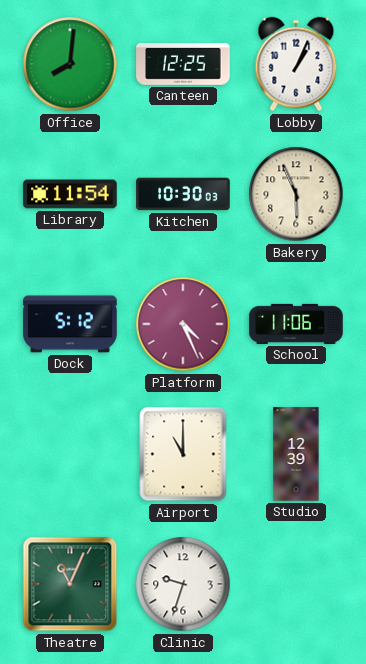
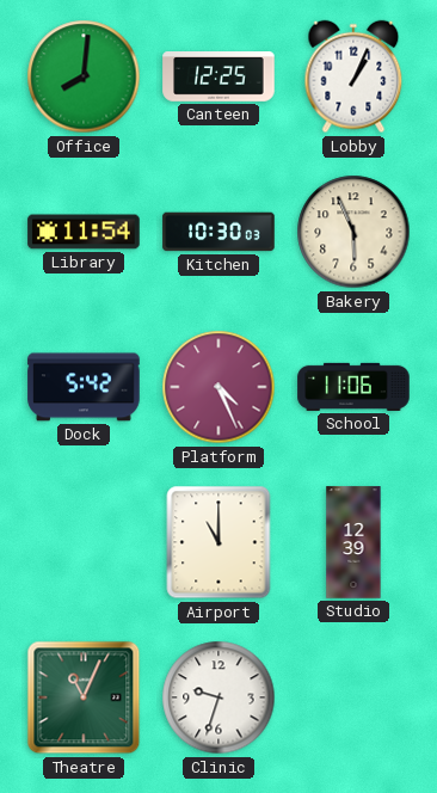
Dock: 5:12 -> 5:42
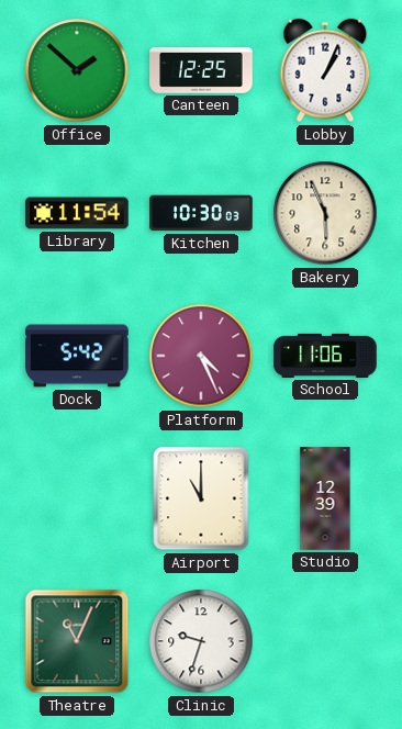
Office: 8:01 -> 1:52
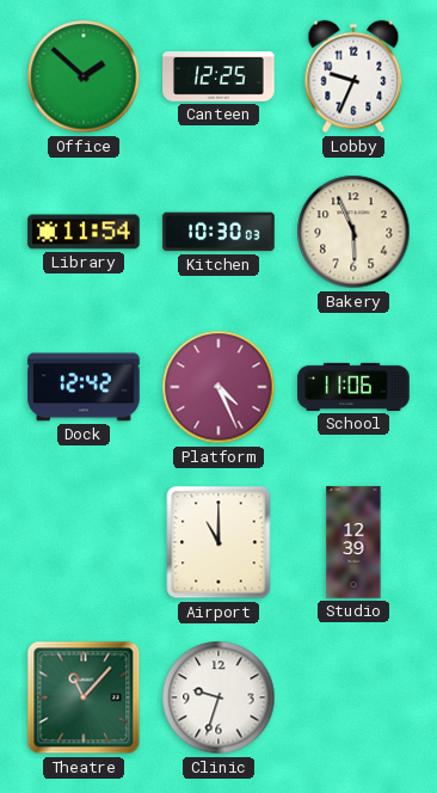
Lobby: 1:04 -> 9:34
Dock: 5:42 -> 12:42
Theatre: 11:04 -> 11:07
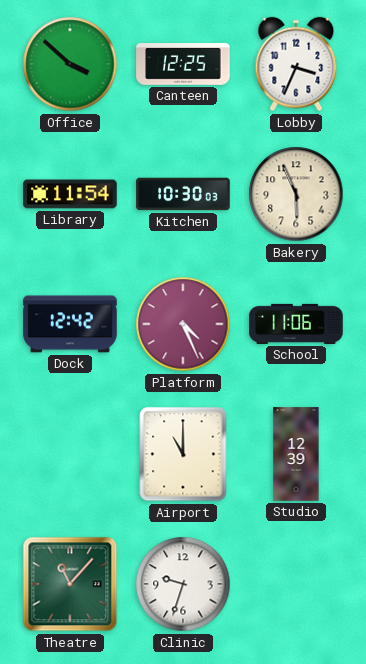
Office: 1:52 -> 3:52
Lobby: 9:34 -> 3:34
